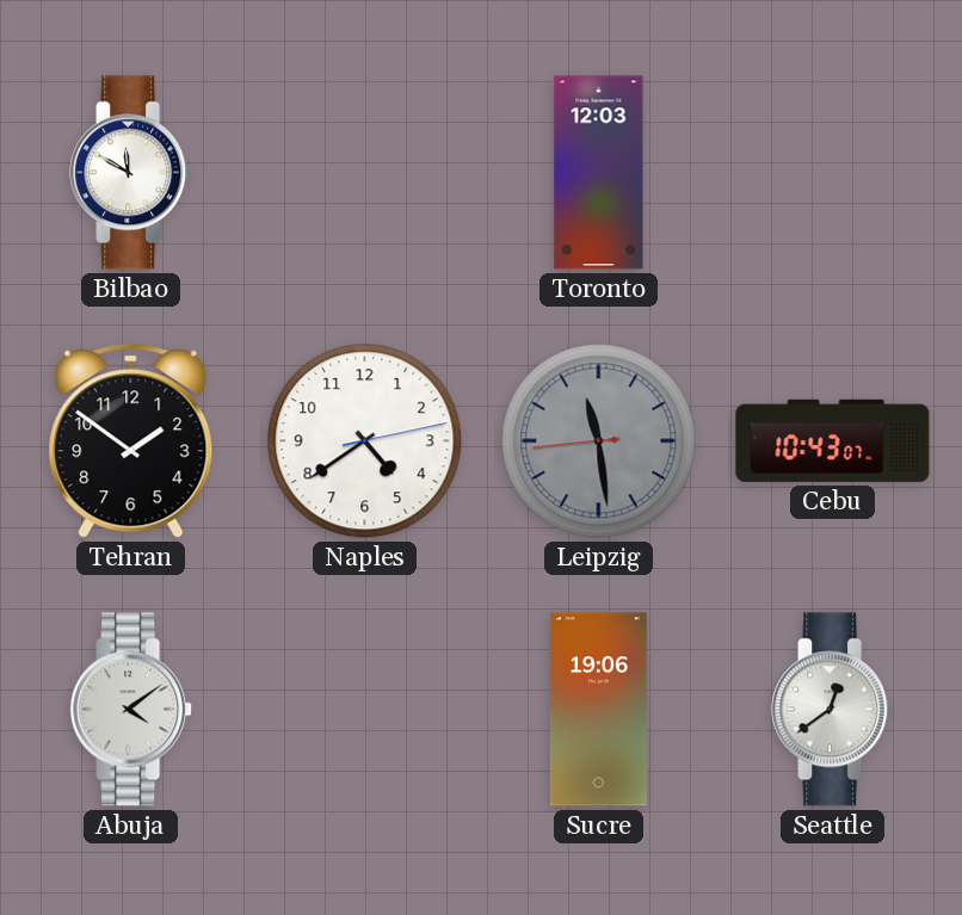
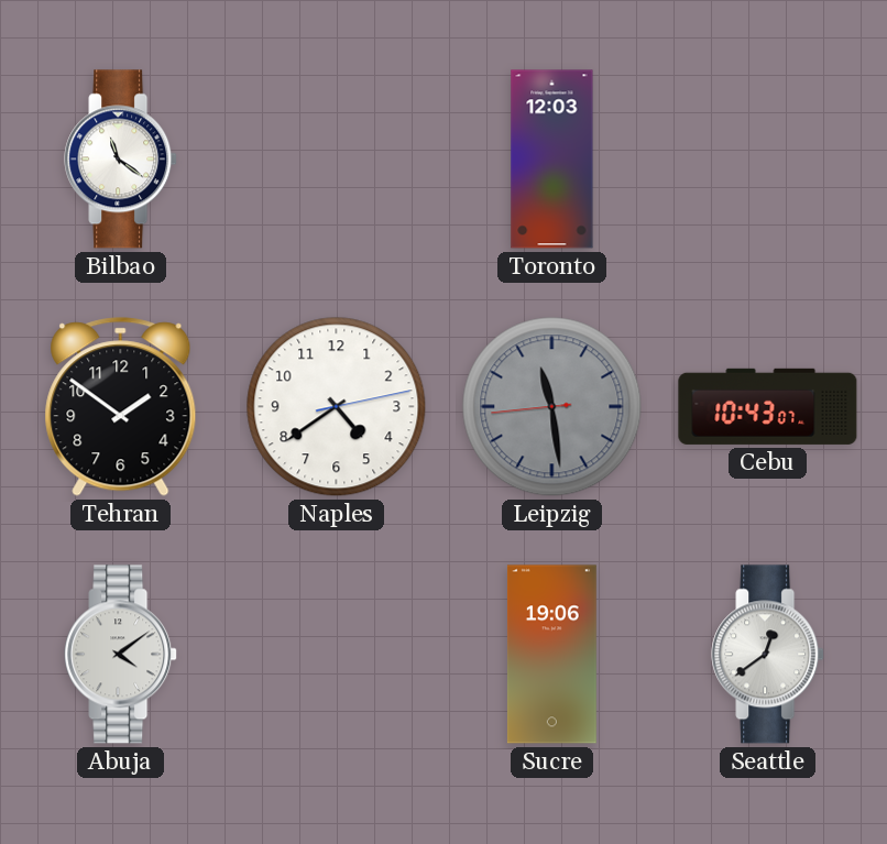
Bilbao: 11:50 -> 11:21
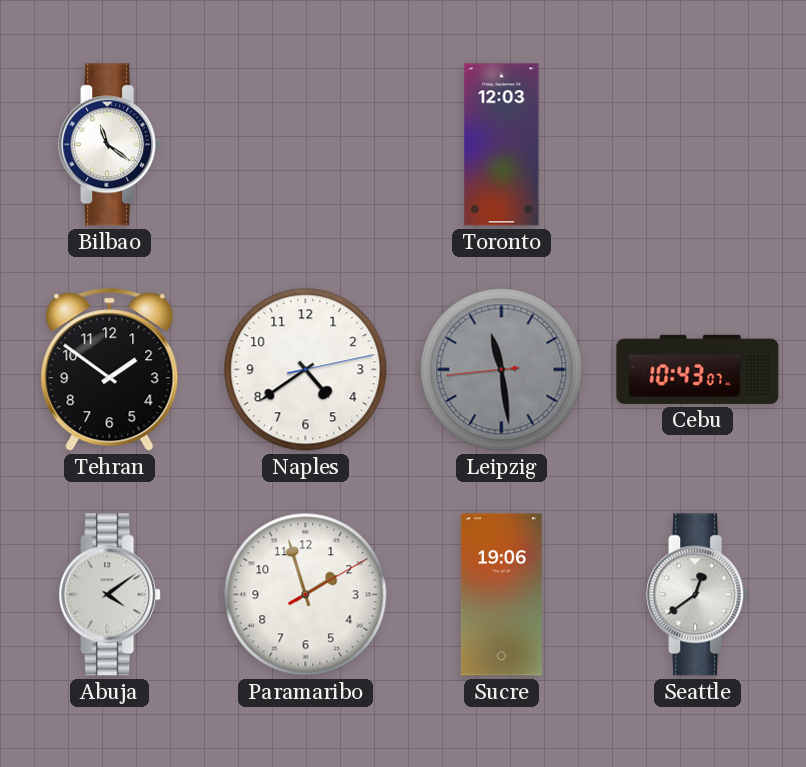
Paramaribo: none -> 1:57
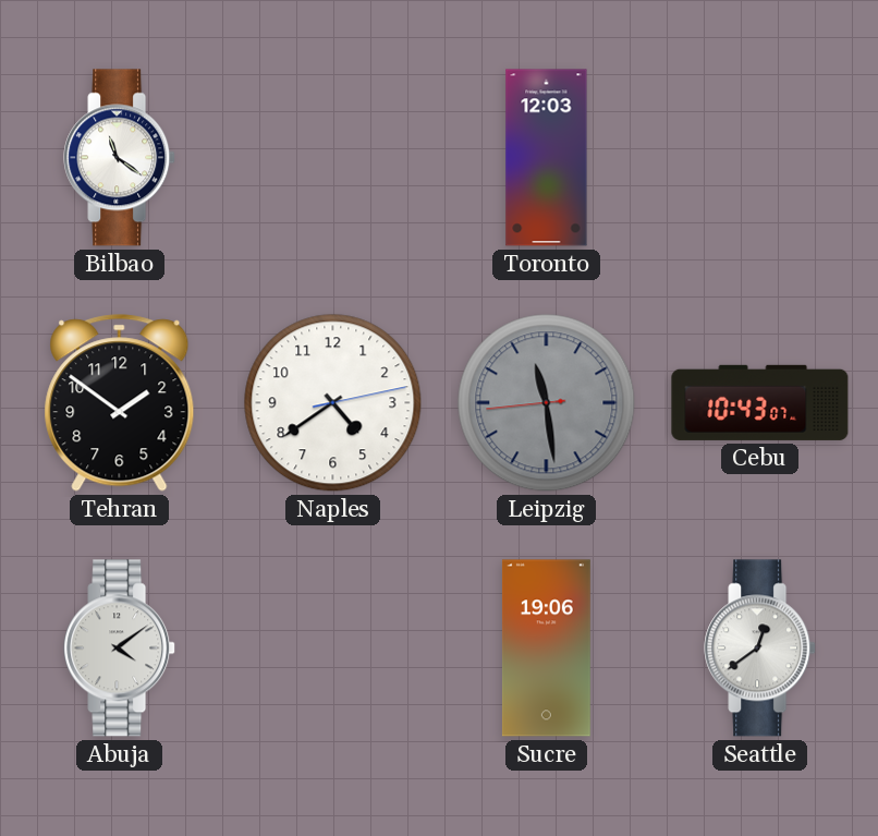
Paramaribo: 1:57 -> none
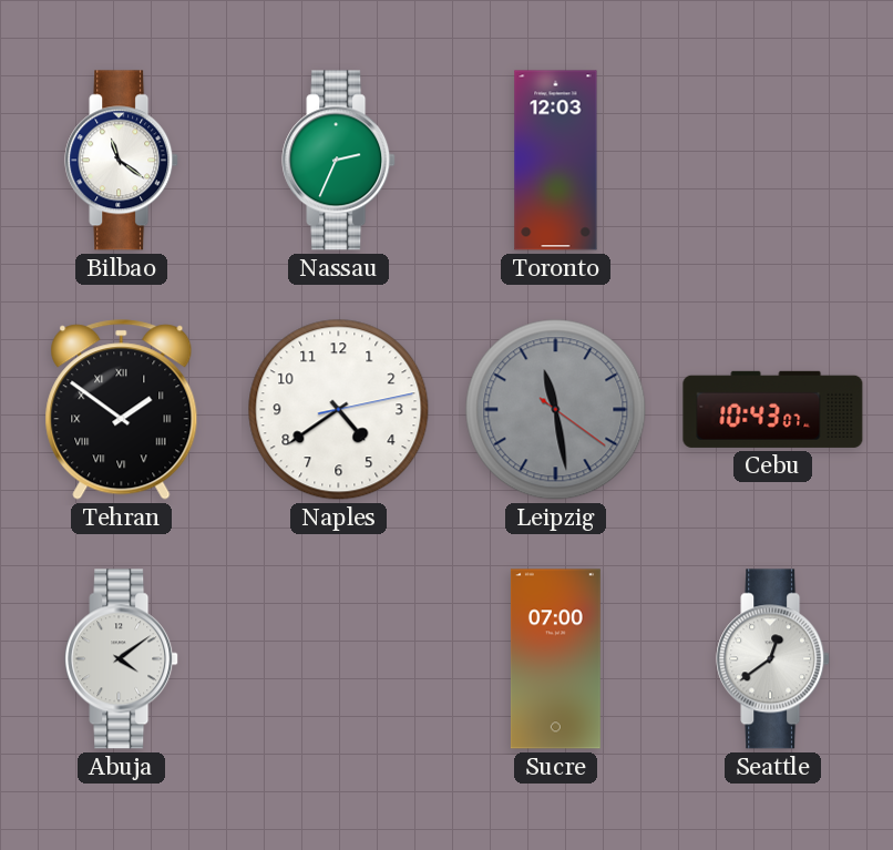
Nassau: none -> 2:34
Tehran numerals: Arabic -> Roman
Leipzig: 11:28:44 -> 11:28:21
Sucre: 19:06 -> 07:00
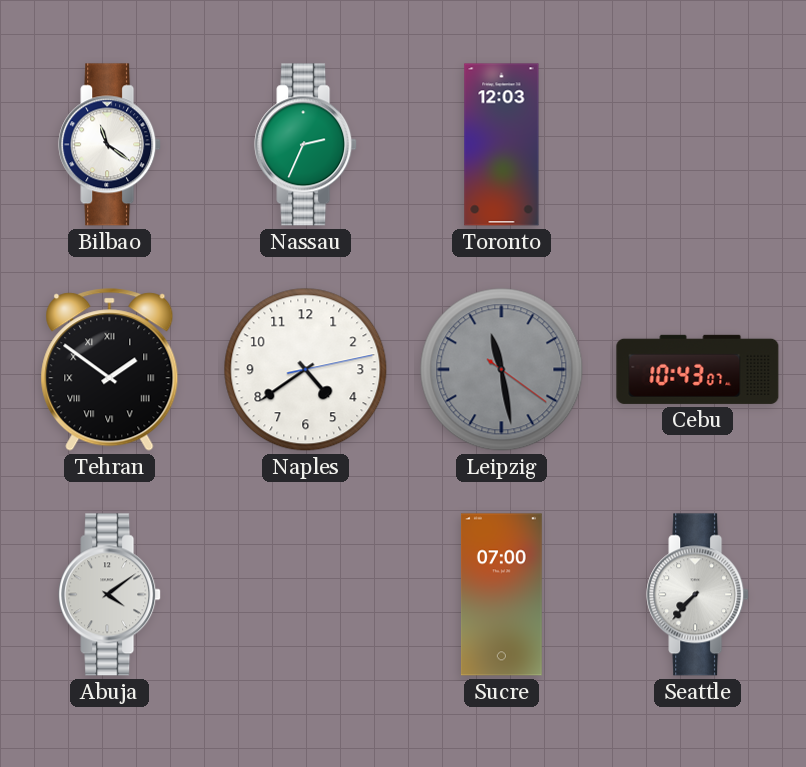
Seattle: 12:39 -> 7:37
